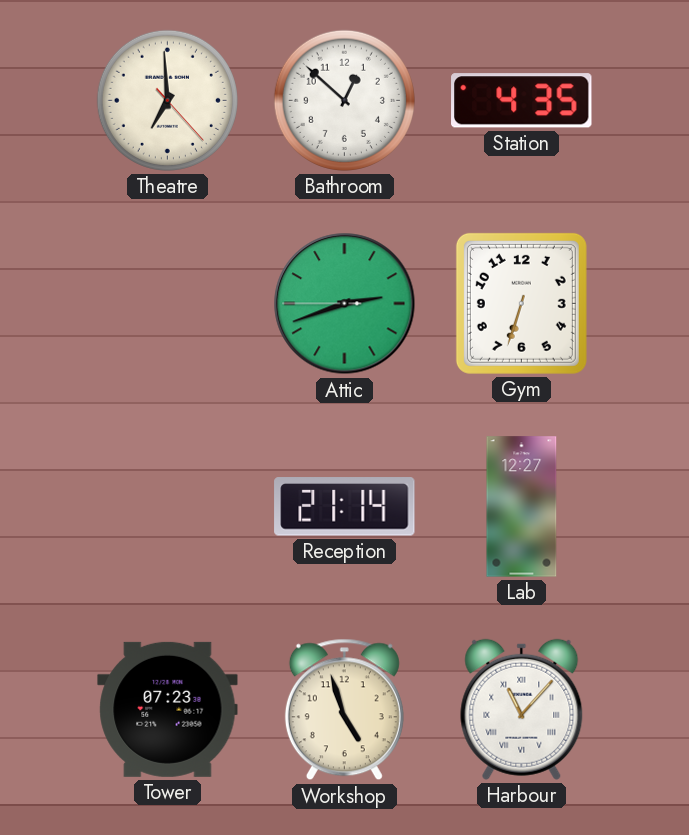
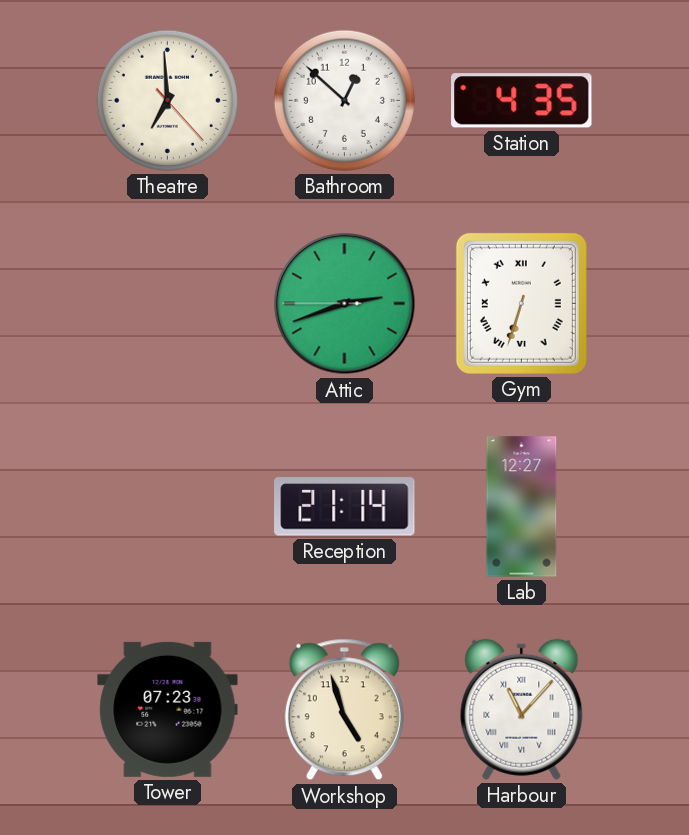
Gym numerals: Arabic -> Roman
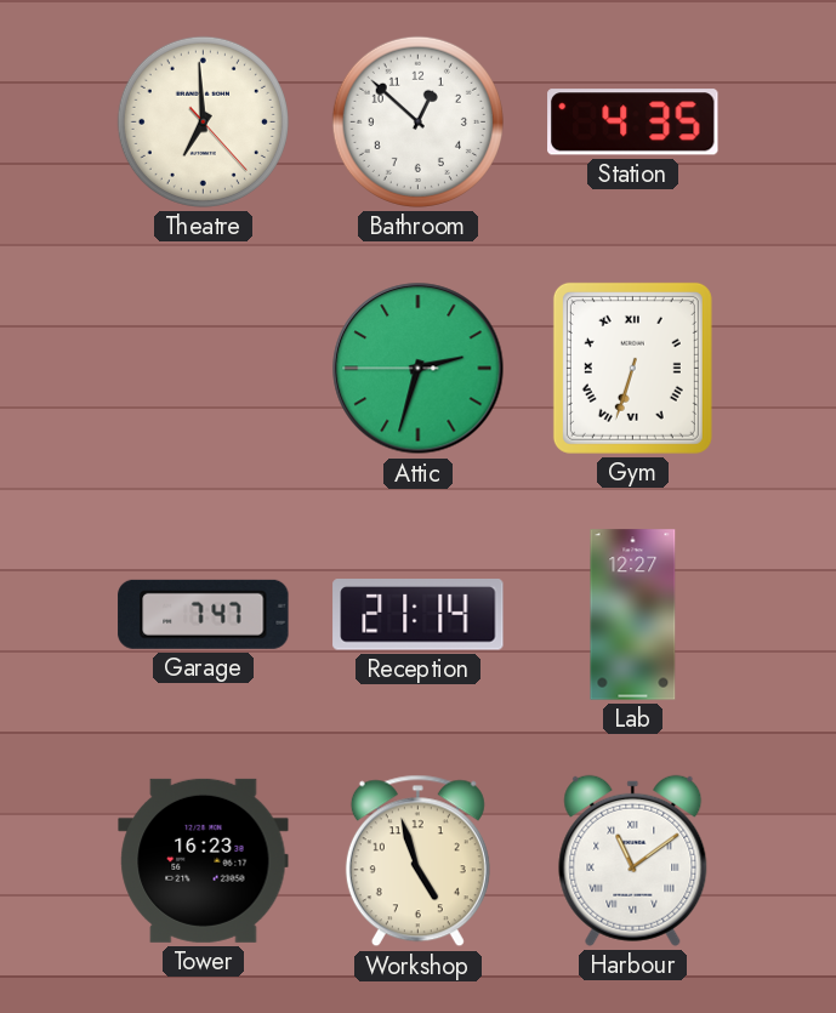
Attic: 2:41 -> 2:32
Garage: none -> 7:47
Tower: 07:23 -> 16:23
Harbour: 11:07 -> 11:09
